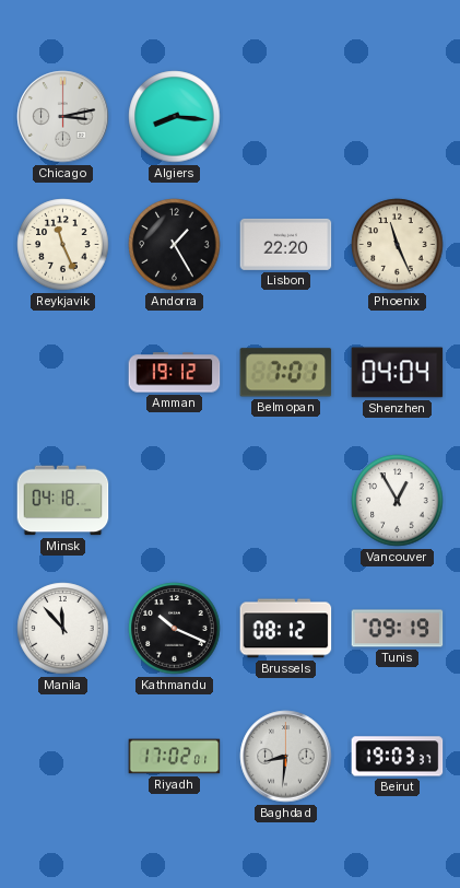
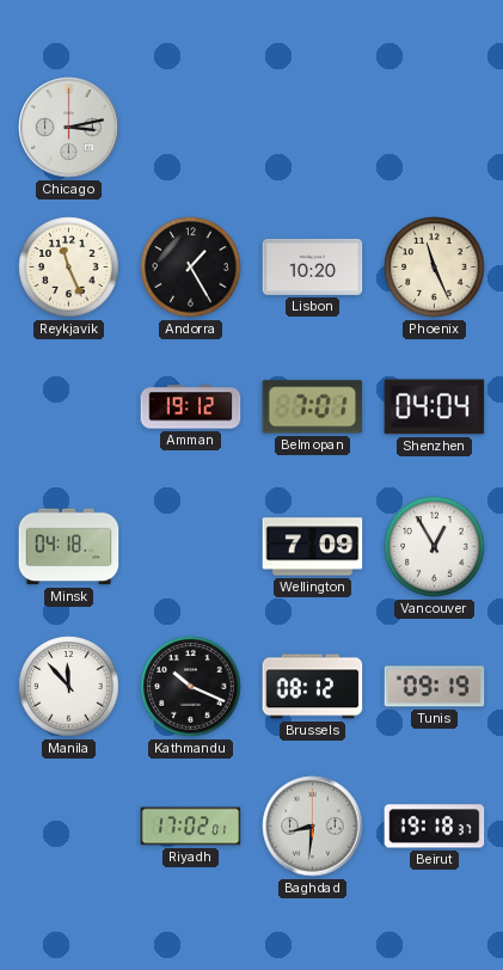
Algiers: 8:16 -> none
Lisbon: 22:20 -> 10:20
Wellington: none -> 7:09
Beirut: 19:03 -> 19:18
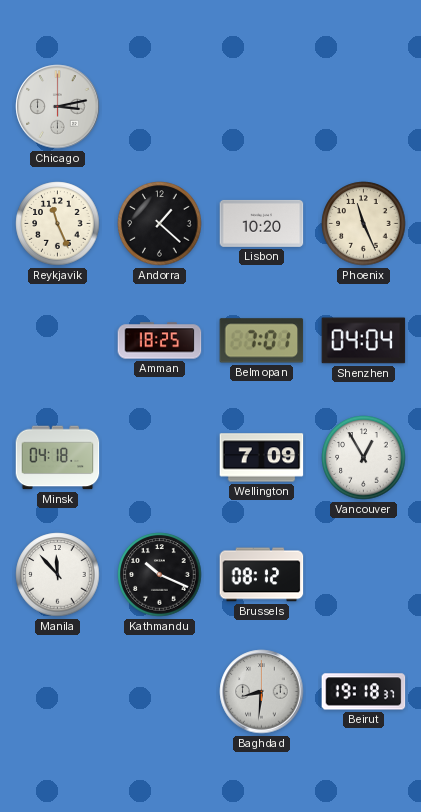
Andorra: 1:25 -> 1:22
Amman: 19:12 -> 18:25
Tunis: 09:19 -> none
Riyadh: 17:02 -> none
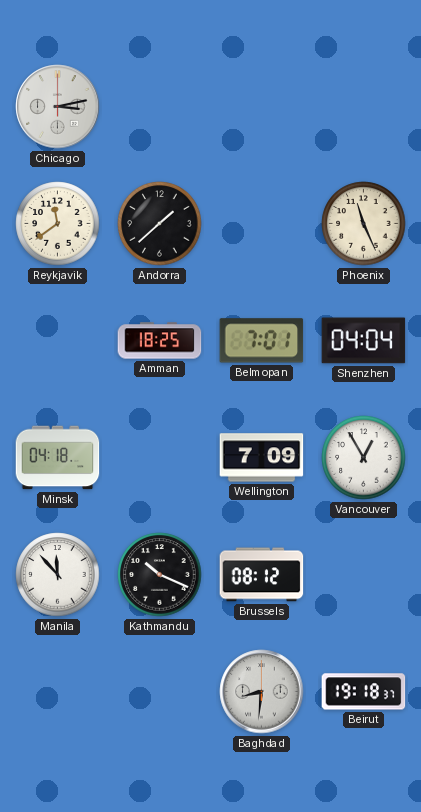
Reykjavik: 11:26 -> 11:39
Andorra: 1:22 -> 1:38
Lisbon: 10:20 -> none
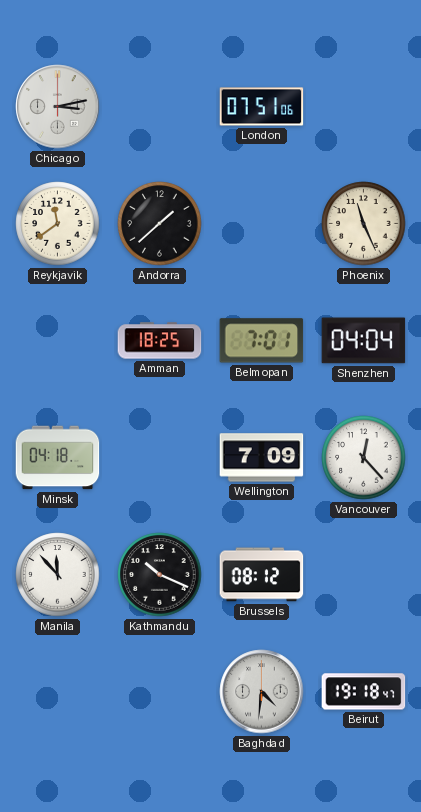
London: none -> 07:51
Vancouver: 12:55 -> 12:23
Baghdad: 8:31 -> 4:31
Beirut: 19:18:37 -> 19:18:47
